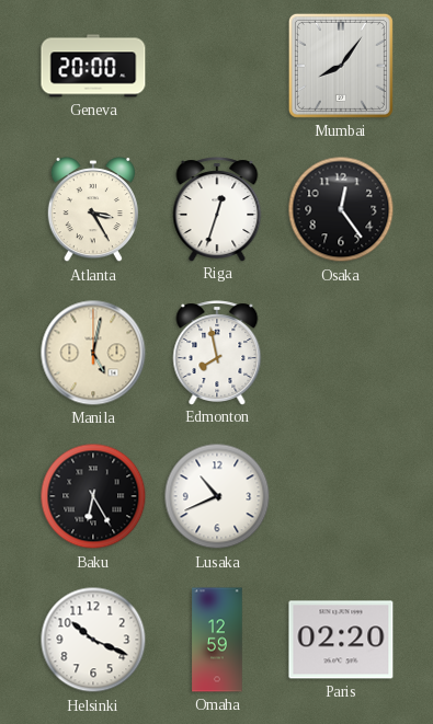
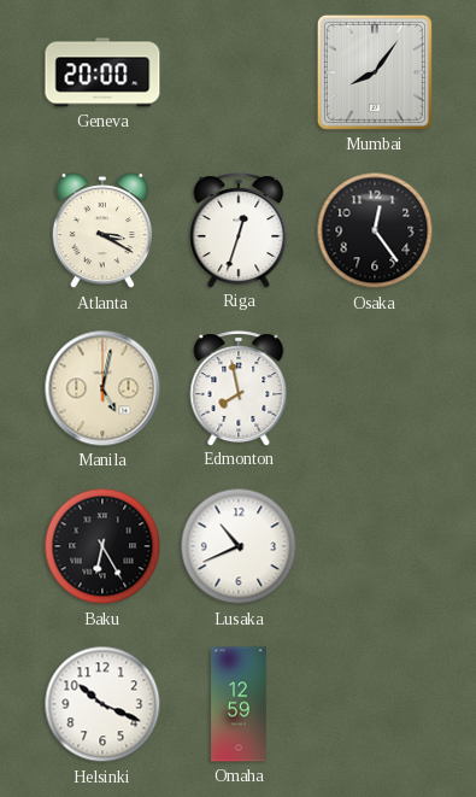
Atlanta: 3:25 -> 3:20
Paris: 02:20 -> none
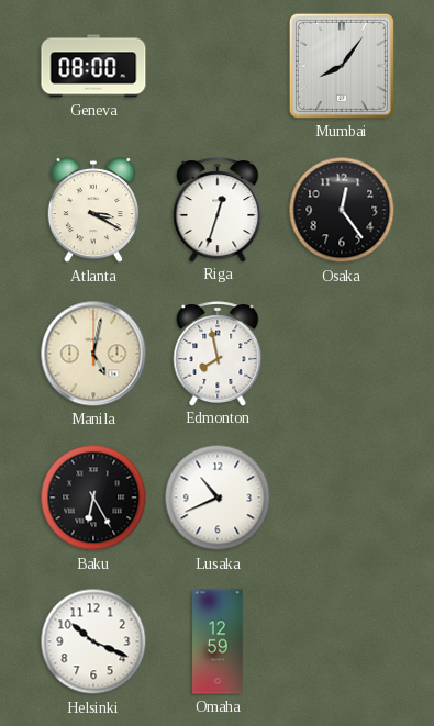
Geneva: 20:00 -> 08:00
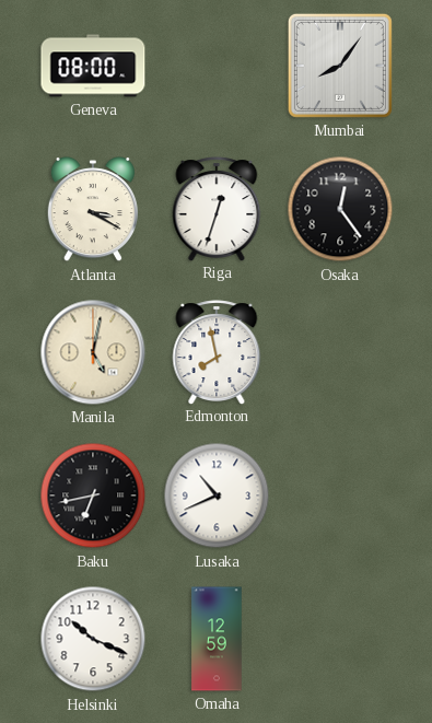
Baku: 6:25 -> 6:43
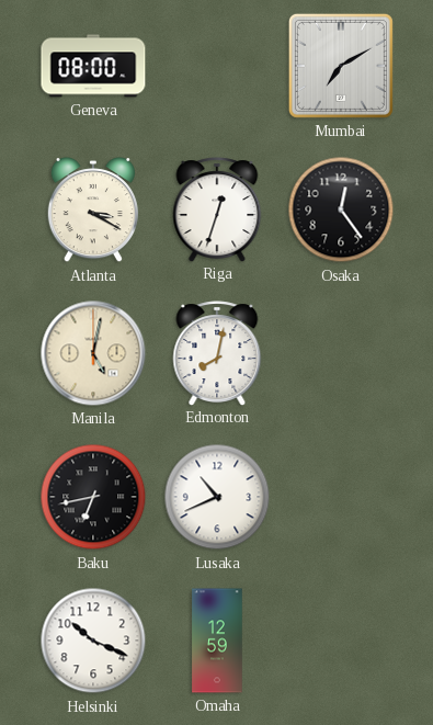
Mumbai: 8:06 -> 7:10
Edmonton: 7:58 -> 8:02
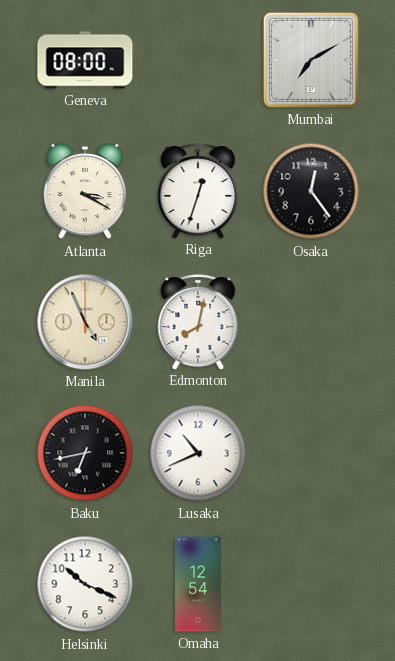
Manila: 5:02 -> 4:56
Omaha: 12:59 -> 12:54
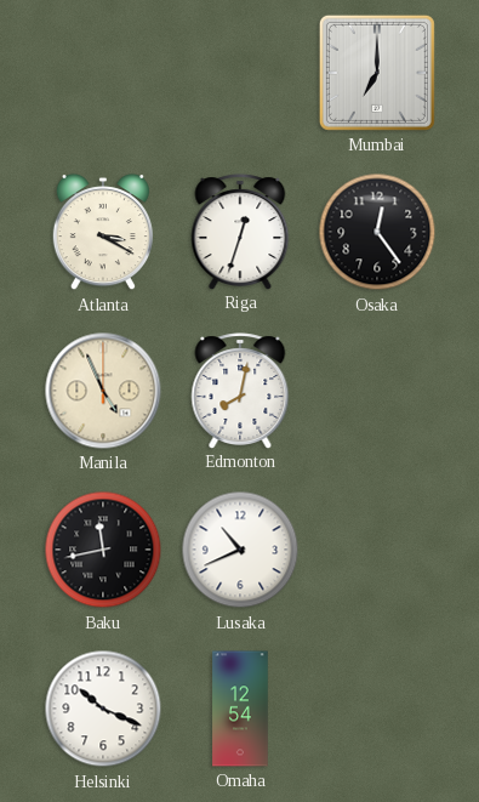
Geneva: 08:00 -> none
Mumbai: 7:10 -> 7:00
Baku: 6:43 -> 11:43
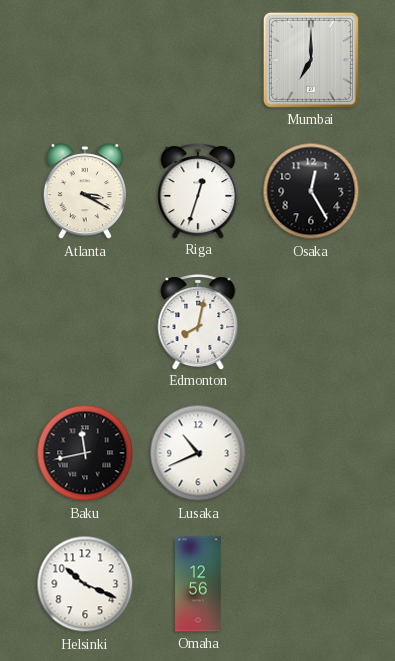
Osaka: 12:24 -> 12:25
Manila: 4:56 -> none
Omaha: 12:54 -> 12:56
